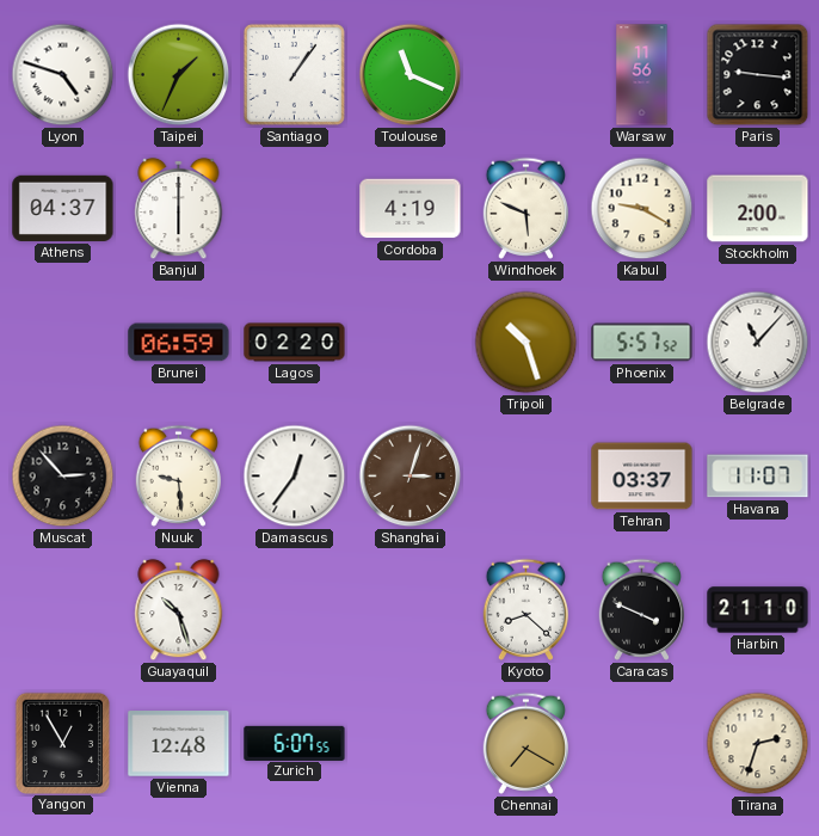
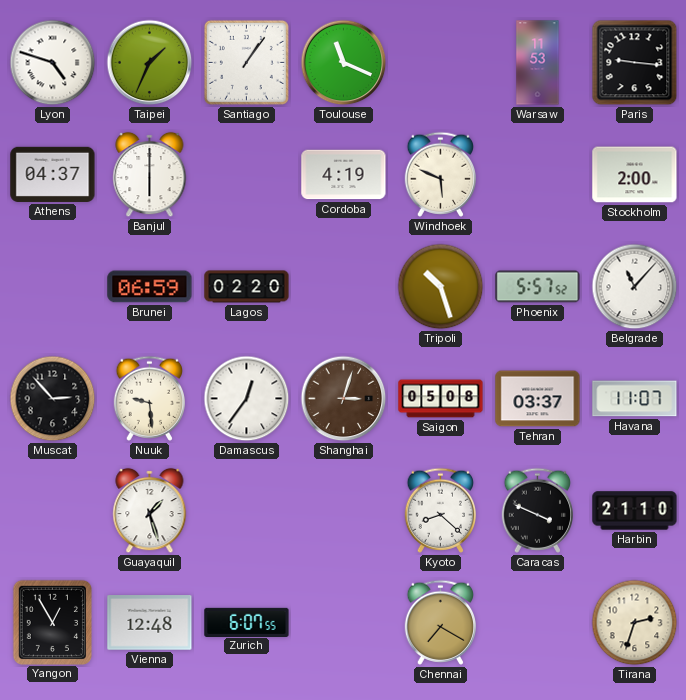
Warsaw: 11:56 -> 11:53
Kabul: 9:20 -> none
Saigon: none -> 05:08
Guayaquil: 10:27 -> 1:27
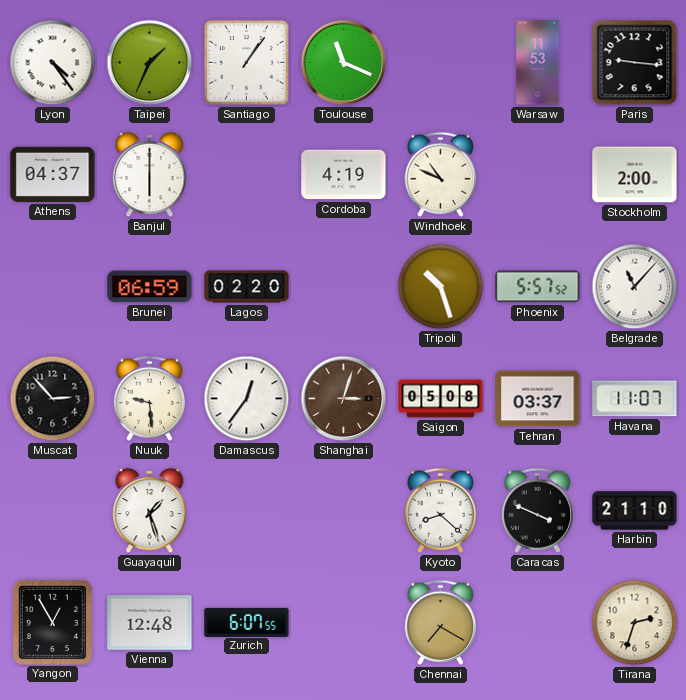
Lyon: 4:48 -> 4:24
Windhoek: 5:49 -> 10:49
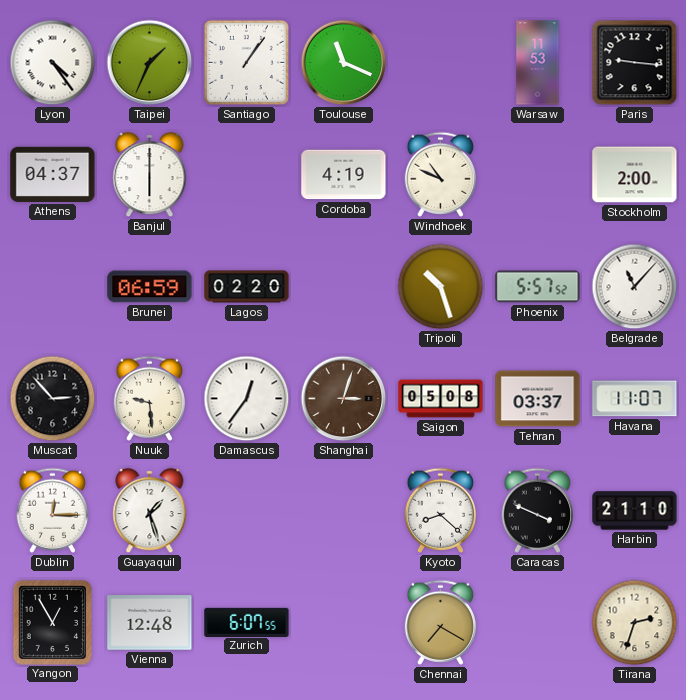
Dublin: none -> 12:15
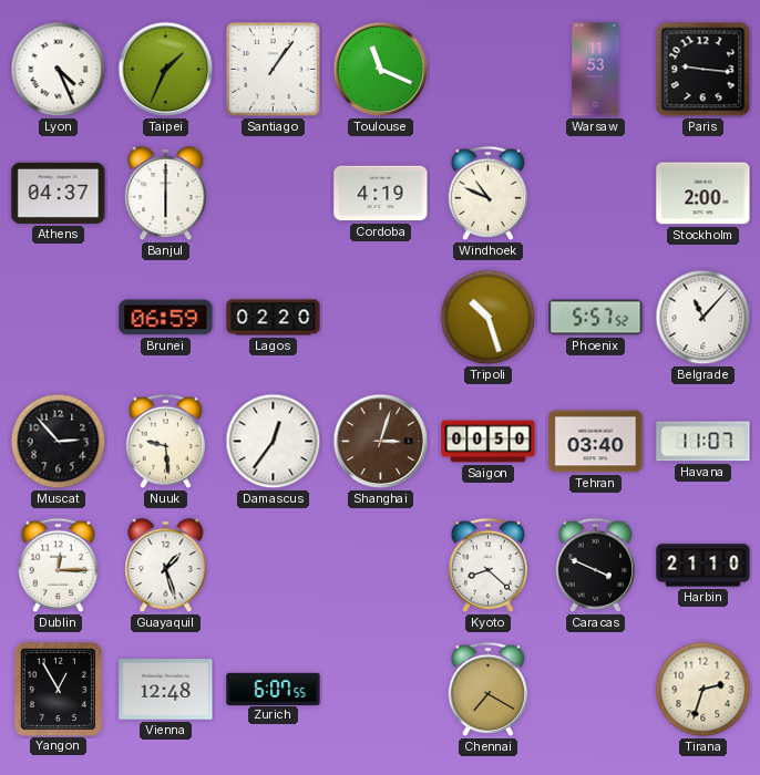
Lyon: 4:24 -> 4:26
Saigon: 05:08 -> 00:50
Tehran: 03:37 -> 03:40
